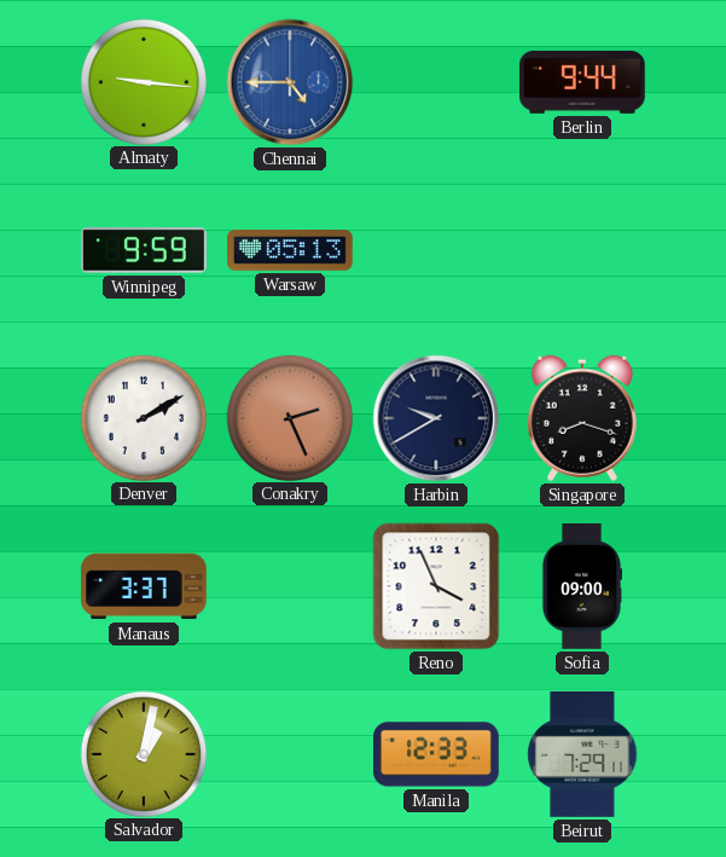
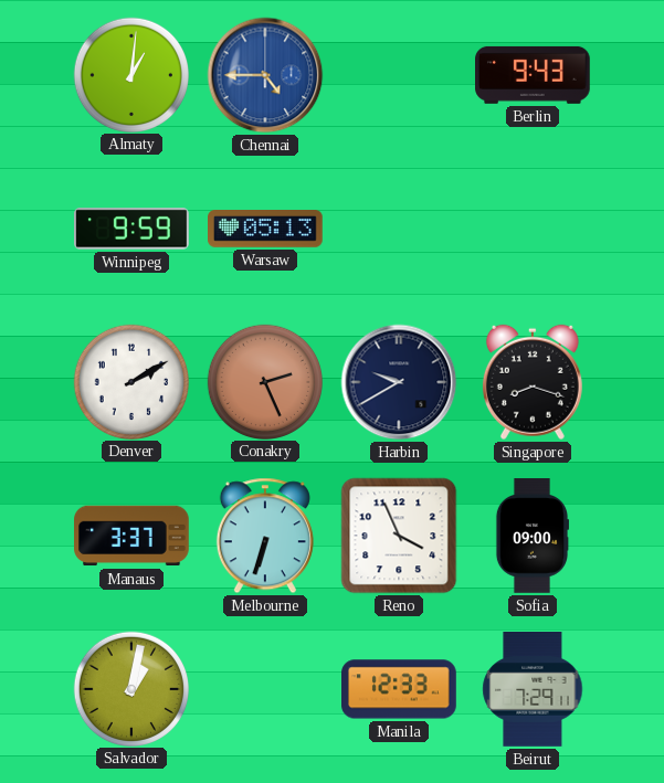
Almaty: 9:16 -> 1:01
Berlin: 9:44 -> 9:43
Melbourne: none -> 6:33
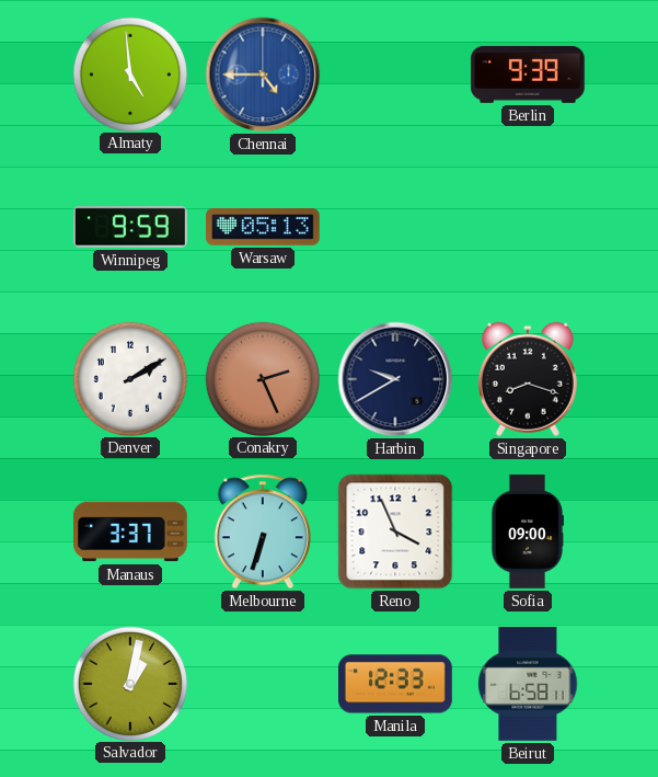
Almaty: 1:01 -> 4:59
Berlin: 9:43 -> 9:39
Beirut: 7:29 -> 6:58
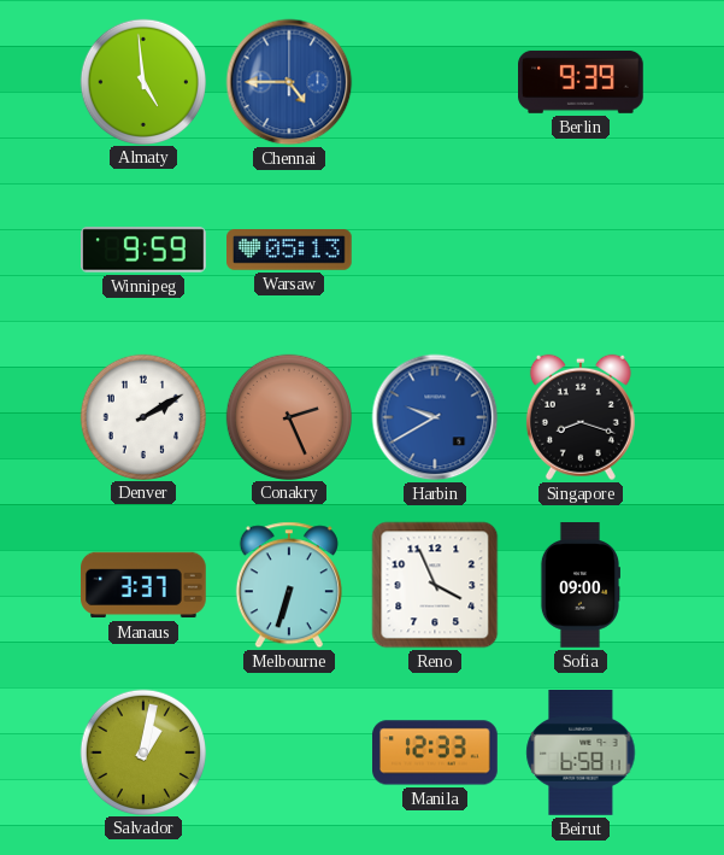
Harbin dial: navy -> blue
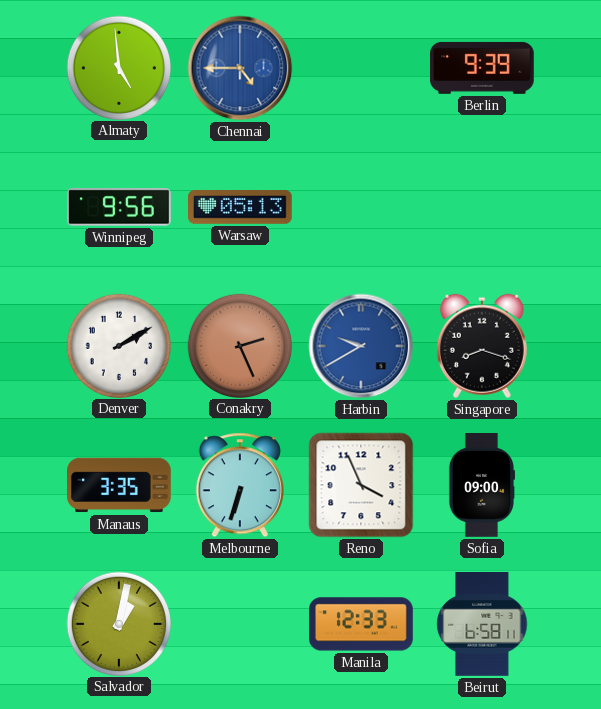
Winnipeg: 9:59 -> 9:56
Manaus: 3:37 -> 3:35
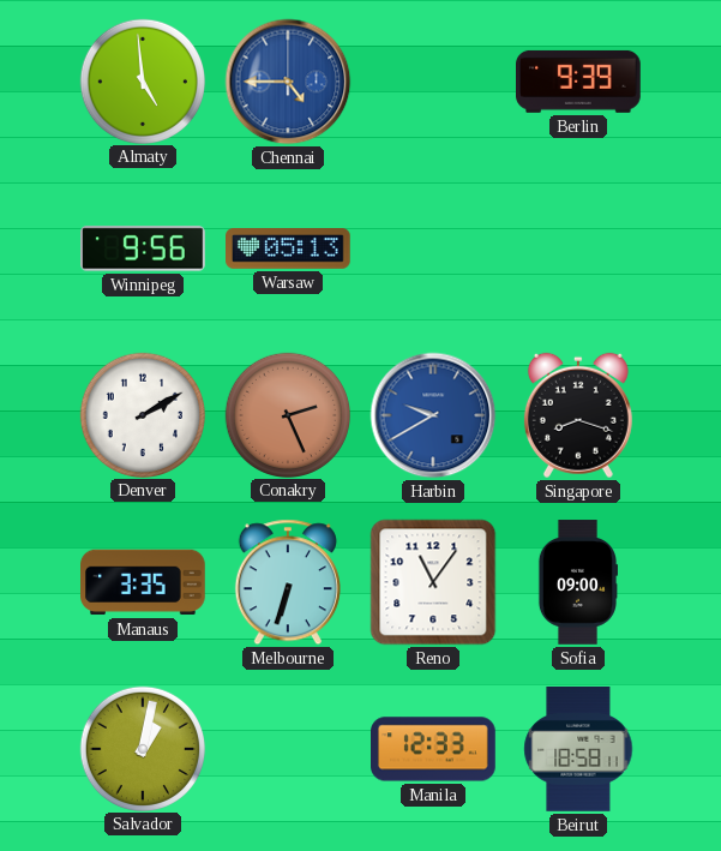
Reno: 3:56 -> 11:06
Beirut: 6:58 -> 18:58
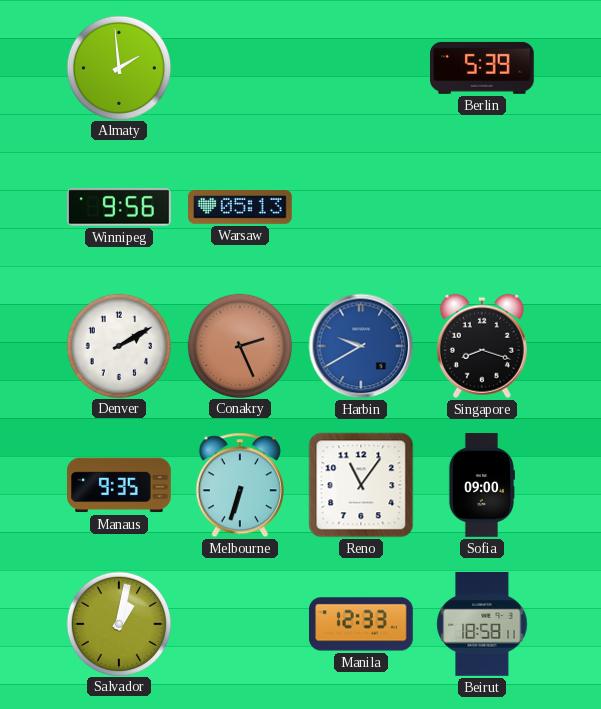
Almaty: 4:59 -> 1:59
Chennai: 4:45 -> none
Berlin: 9:39 -> 5:39
Manaus: 3:35 -> 9:35
